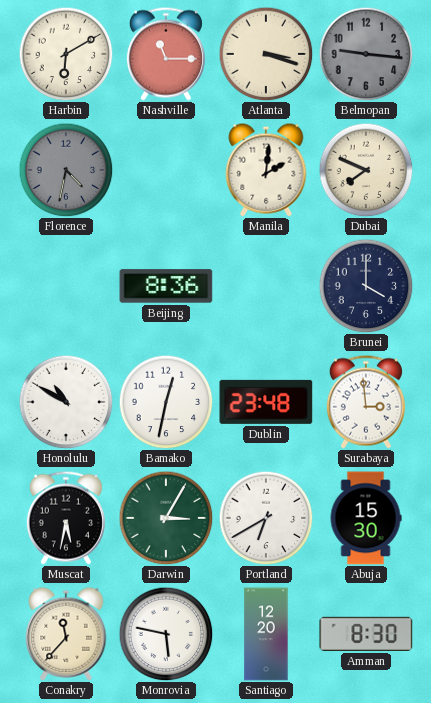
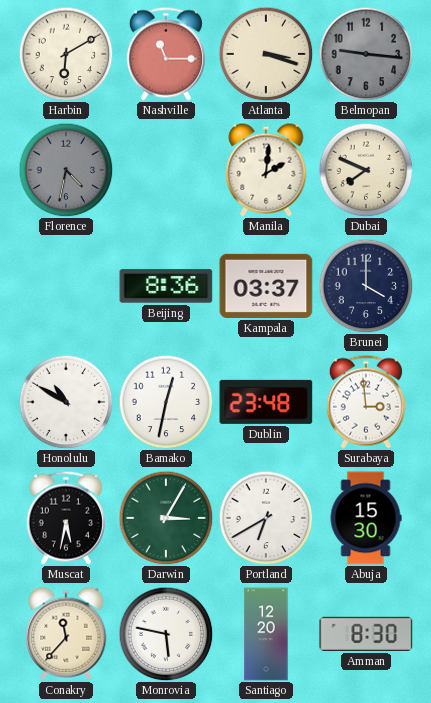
Kampala: none -> 03:37
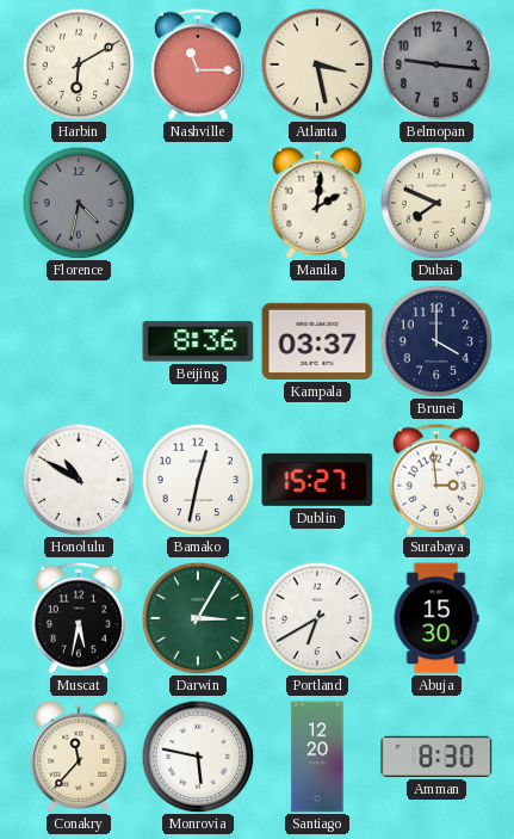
Atlanta: 3:18 -> 3:28
Dublin: 23:48 -> 15:27
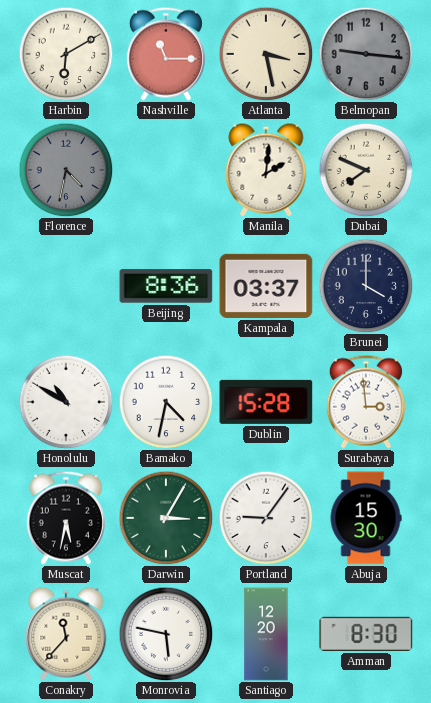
Bamako: 12:32 -> 4:32
Dublin: 15:27 -> 15:28
Portland: 6:40 -> 9:06
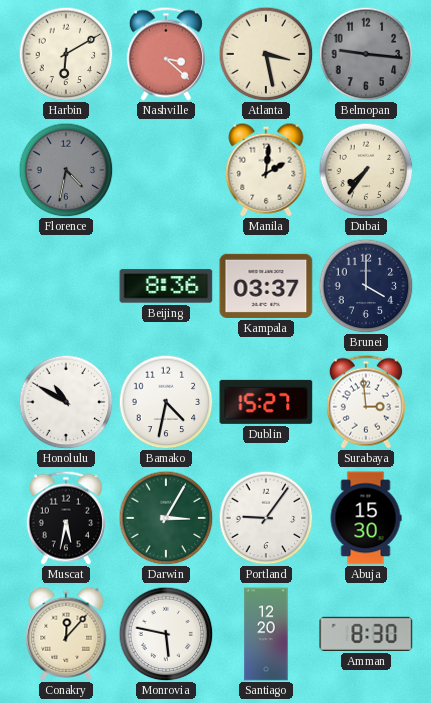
Nashville: 11:15 -> 3:22
Dubai: 7:49 -> 7:36
Dublin: 15:28 -> 15:27
Conakry: 11:37 -> 12:07
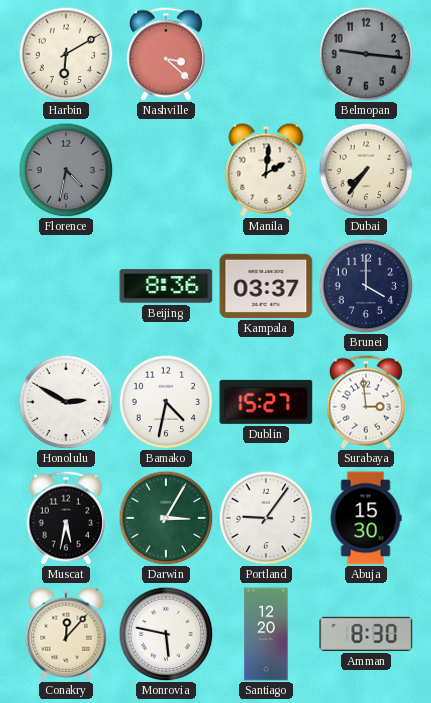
Atlanta: 3:28 -> none
Honolulu: 10:50 -> 2:50
